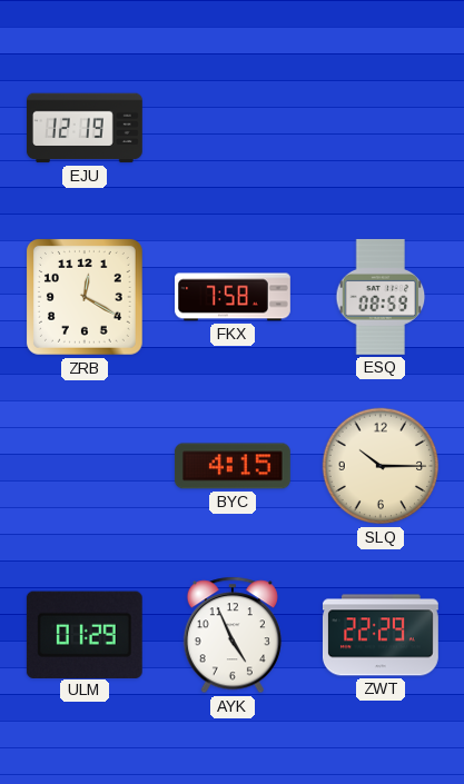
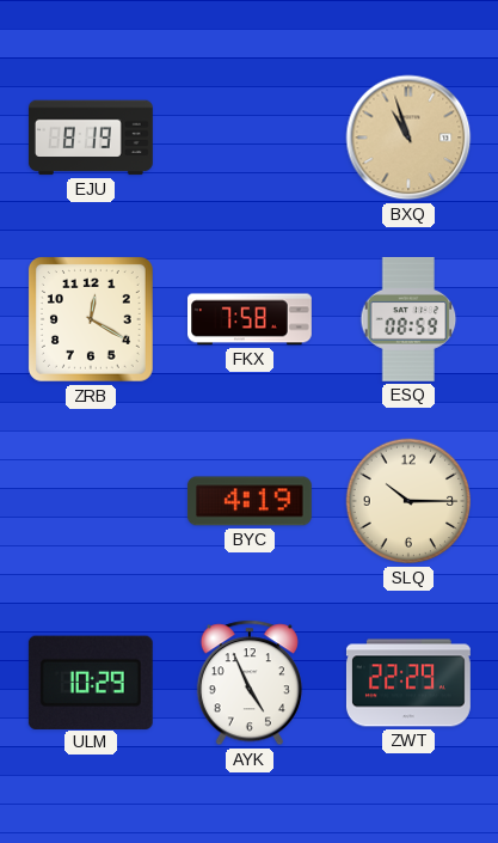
EJU: 12:19 -> 8:19
BXQ: none -> 10:57
BYC: 4:15 -> 4:19
ULM: 01:29 -> 10:29
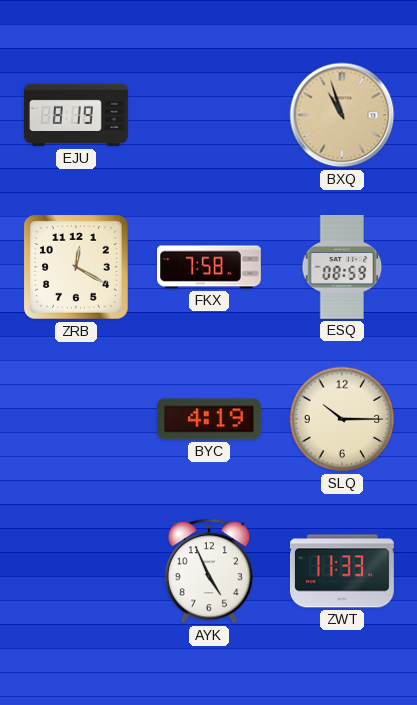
ULM: 10:29 -> none
ZWT: 22:29 -> 11:33
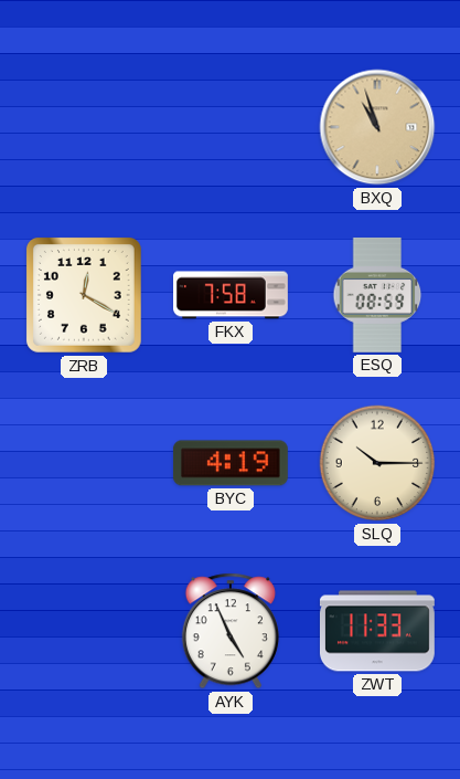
EJU: 8:19 -> none
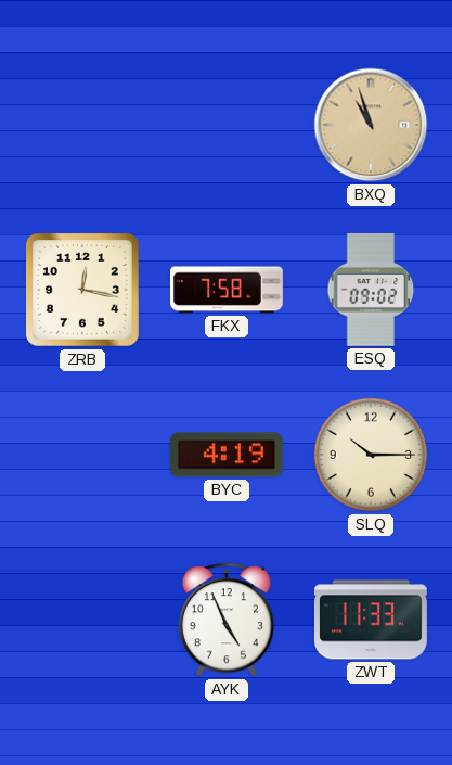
ZRB: 12:20 -> 12:17
ESQ: 08:59 -> 09:02
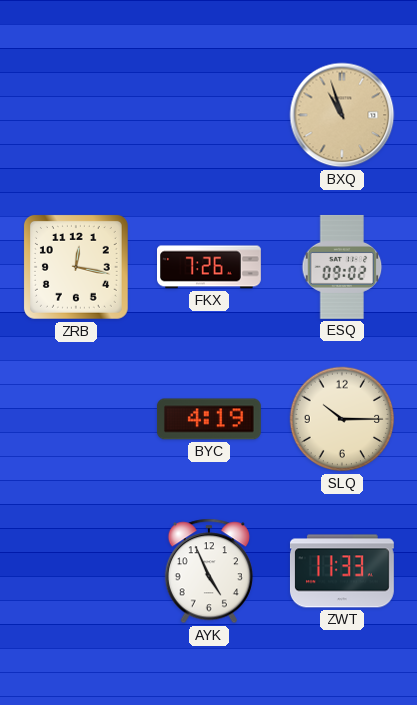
FKX: 7:58 -> 7:26
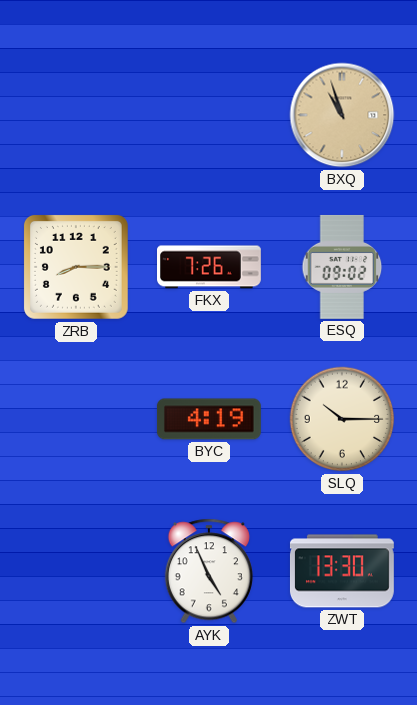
ZRB: 12:17 -> 8:15
ZWT: 11:33 -> 13:30
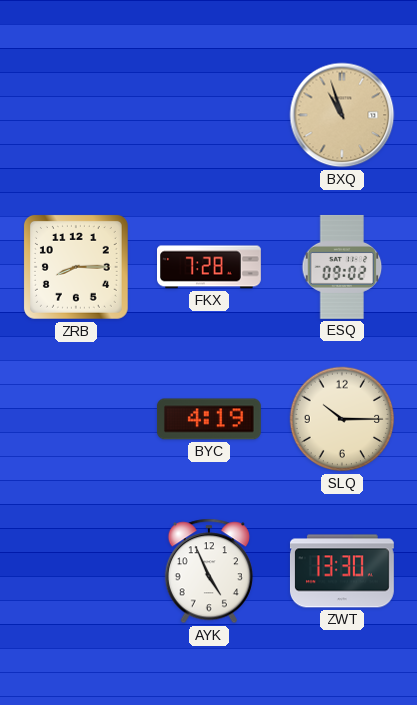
FKX: 7:26 -> 7:28
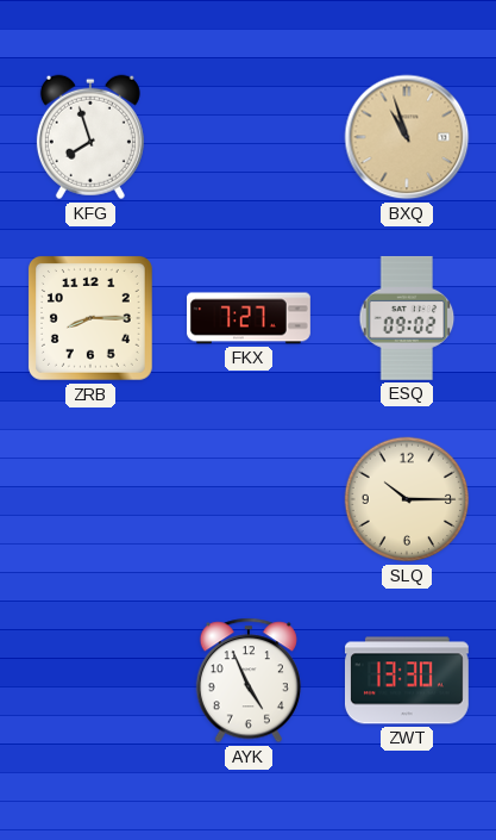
KFG: none -> 7:57
FKX: 7:28 -> 7:27
BYC: 4:19 -> none
